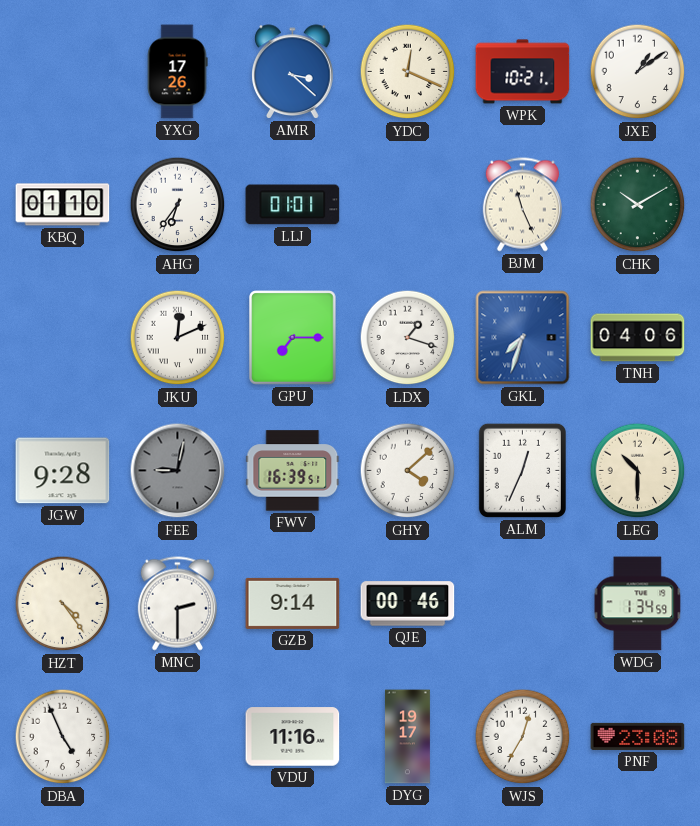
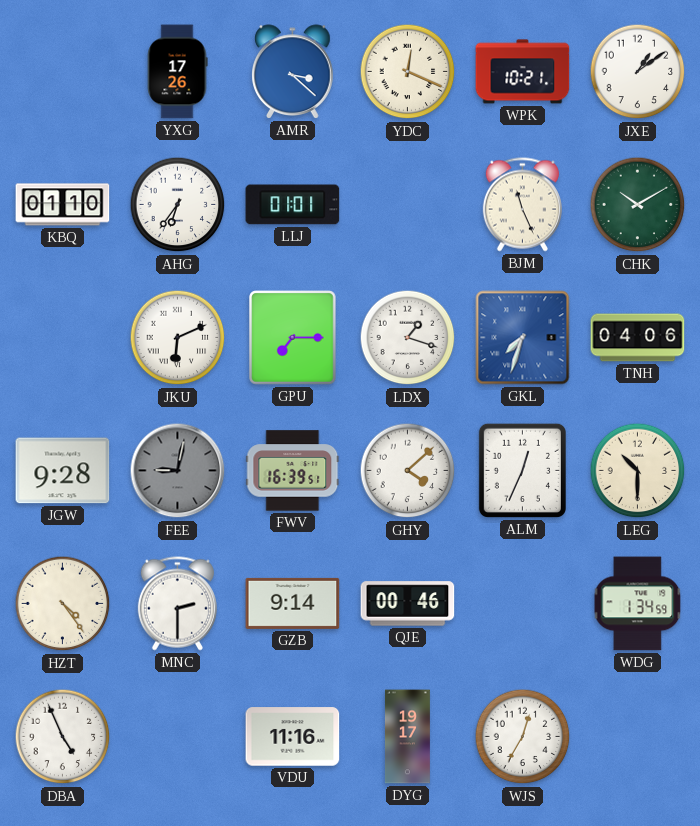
JKU: 12:11 -> 6:11
PNF: 23:08 -> none
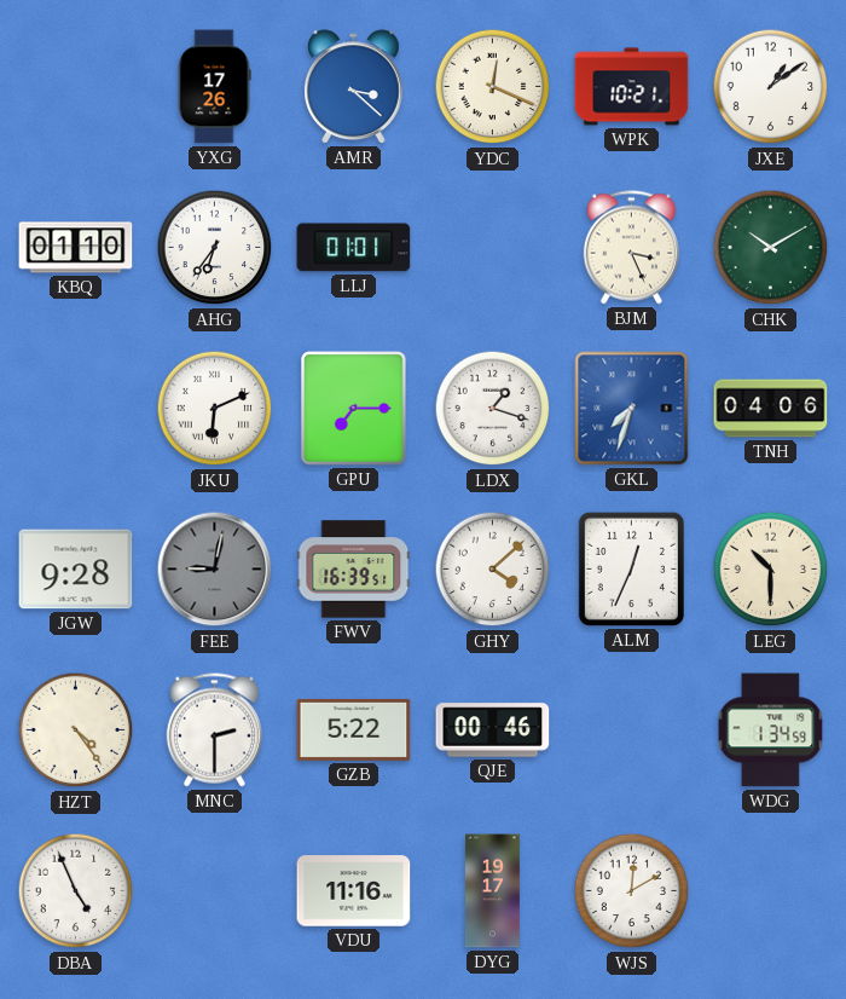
BJM: 11:26 -> 3:26
GZB: 9:14 -> 5:22
WJS: 12:35 -> 12:10
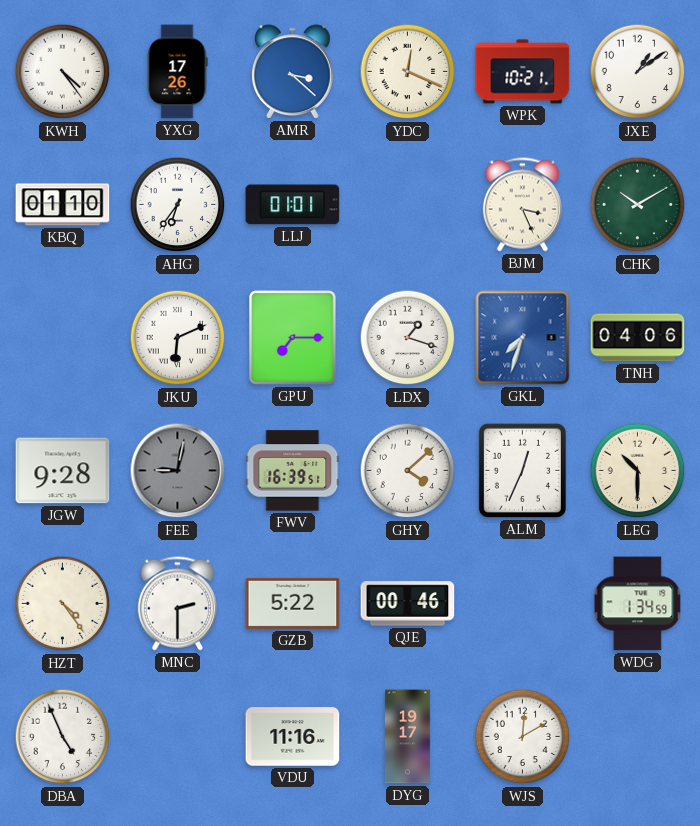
KWH: none -> 4:24
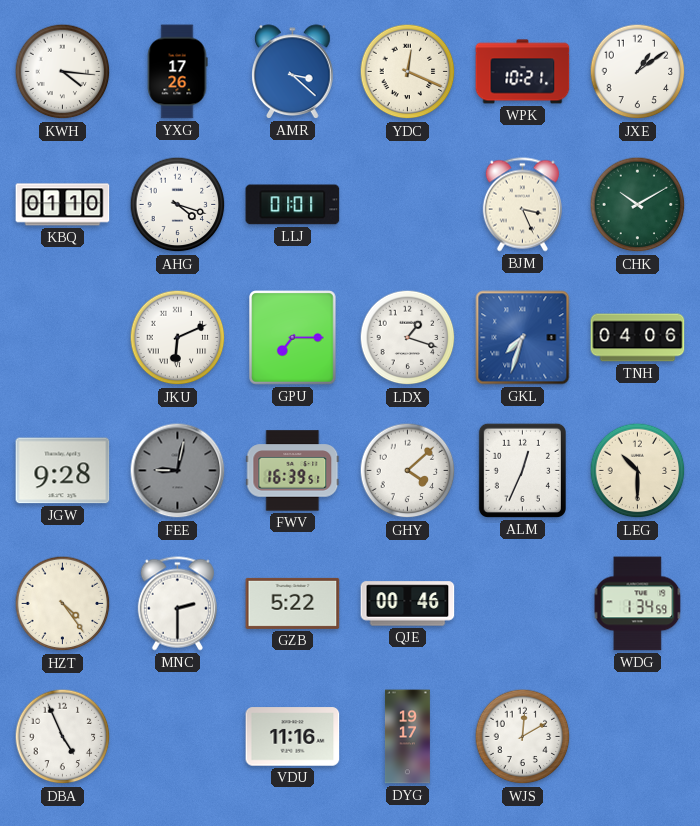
KWH: 4:24 -> 4:16
AHG: 6:36 -> 4:18
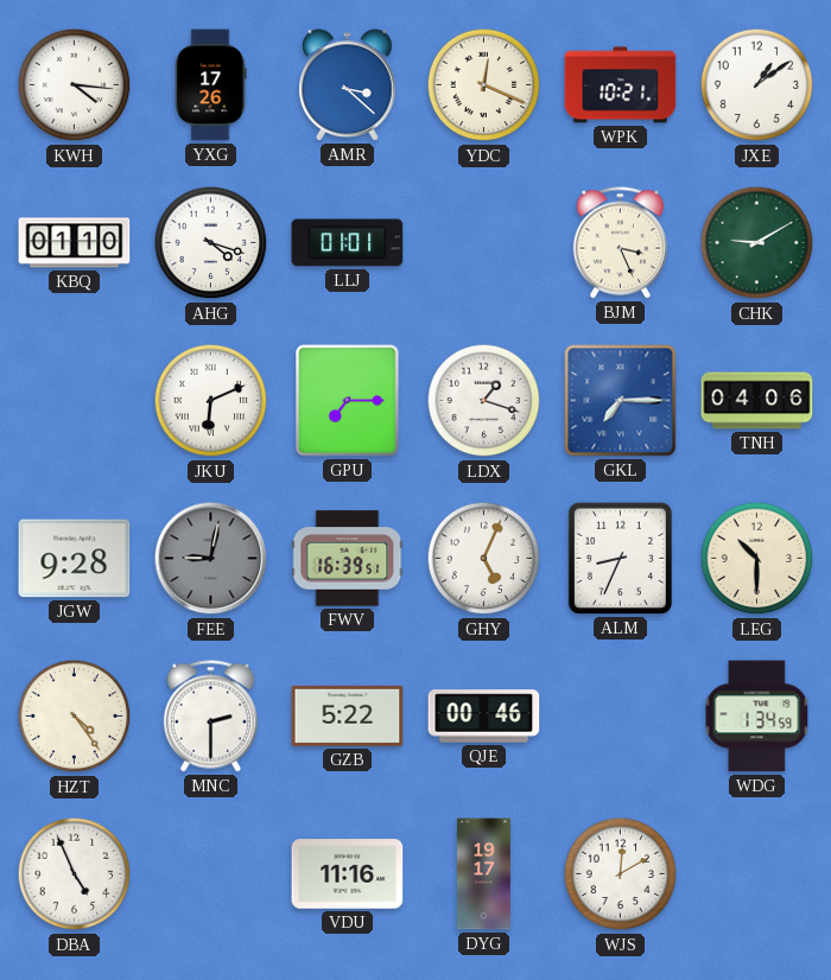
CHK: 10:10 -> 9:10
GKL: 7:33 -> 7:15
GHY: 4:08 -> 5:04
ALM: 12:34 -> 8:34
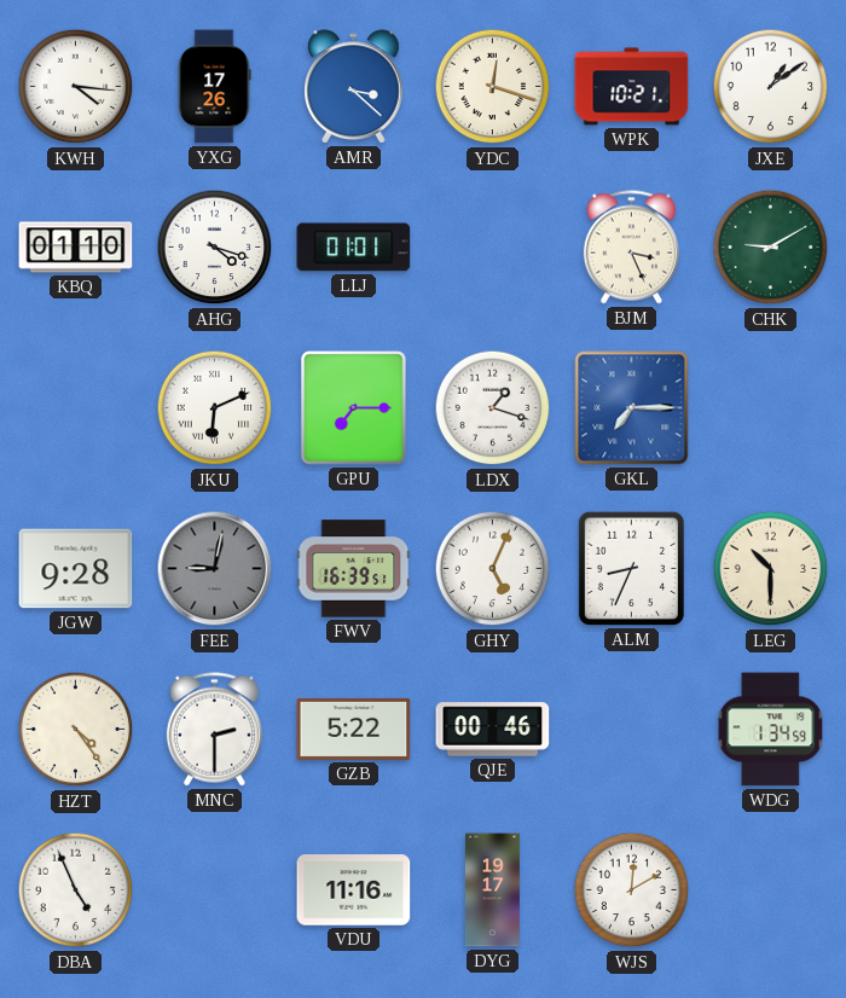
YDC: 12:19 -> 12:18
TNH: 04:06 -> none
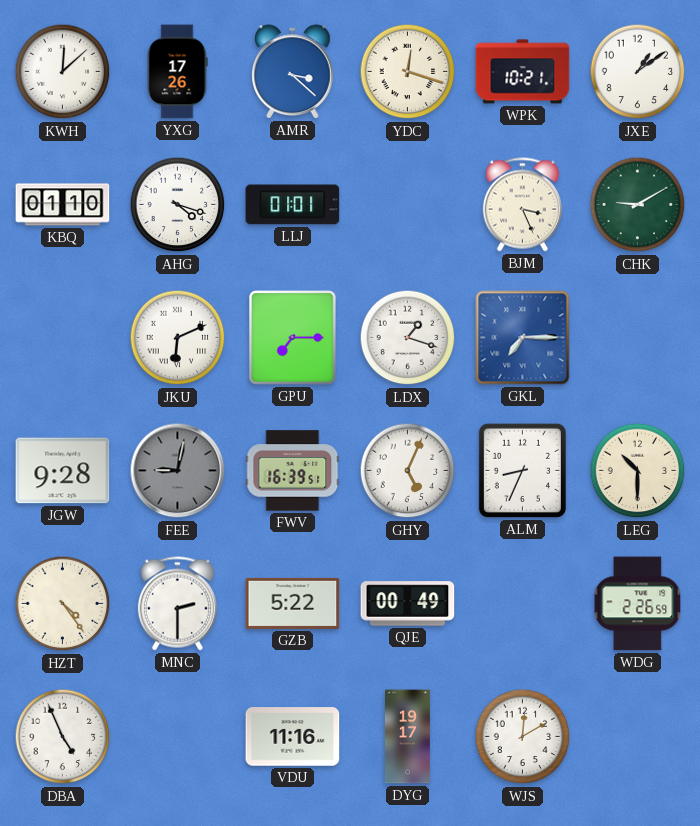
KWH: 4:16 -> 12:08
QJE: 00:46 -> 00:49
WDG: 1:34 -> 2:26
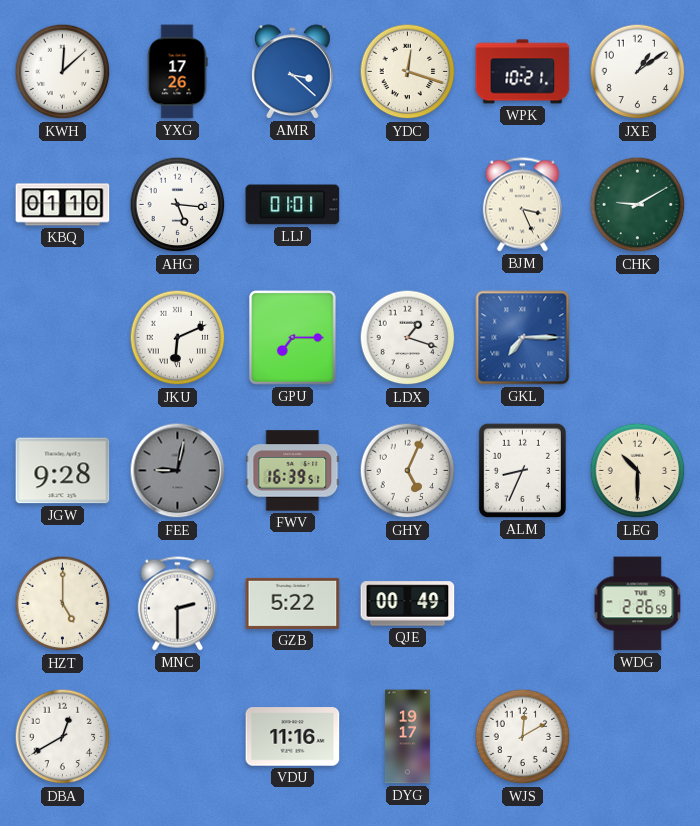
AHG: 4:18 -> 5:16
HZT: 4:24 -> 5:00
DBA: 4:56 -> 12:40
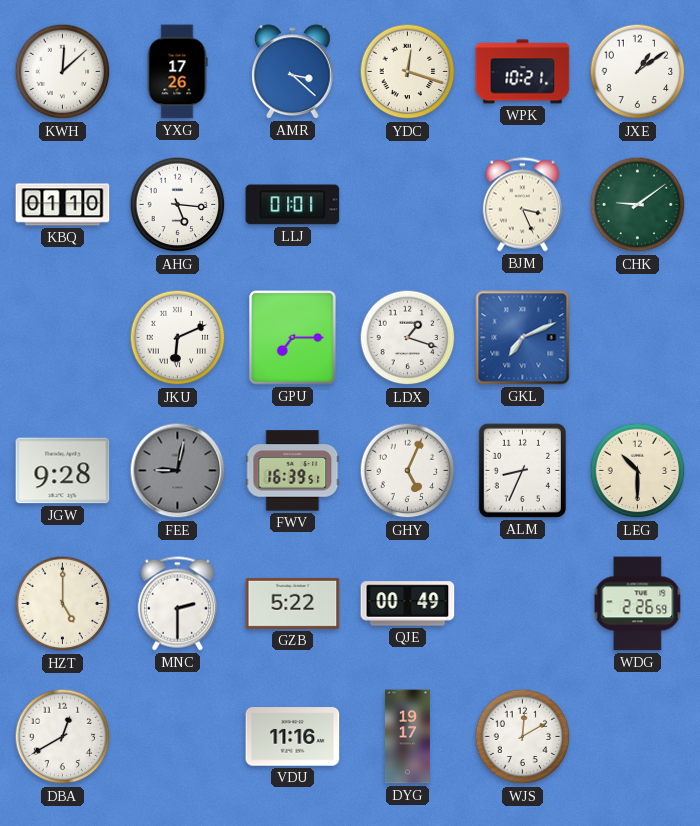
CHK: 9:10 -> 9:09
GKL: 7:15 -> 7:11
